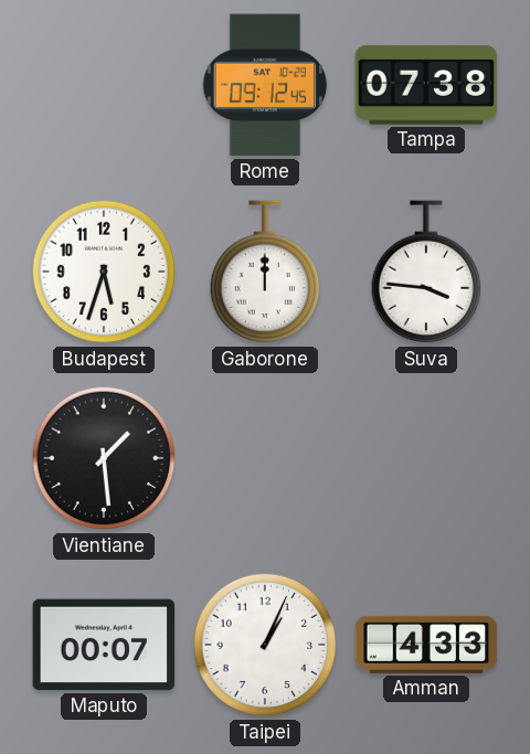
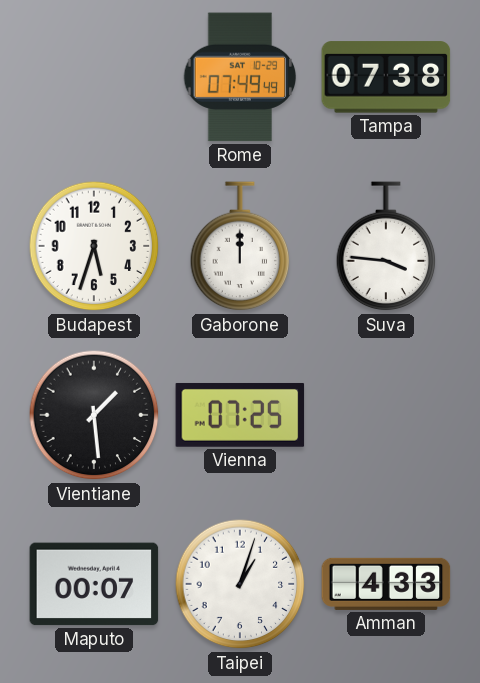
Rome: 09:12 -> 07:49
Vienna: none -> 07:25
Taipei: 1:04 -> 1:03
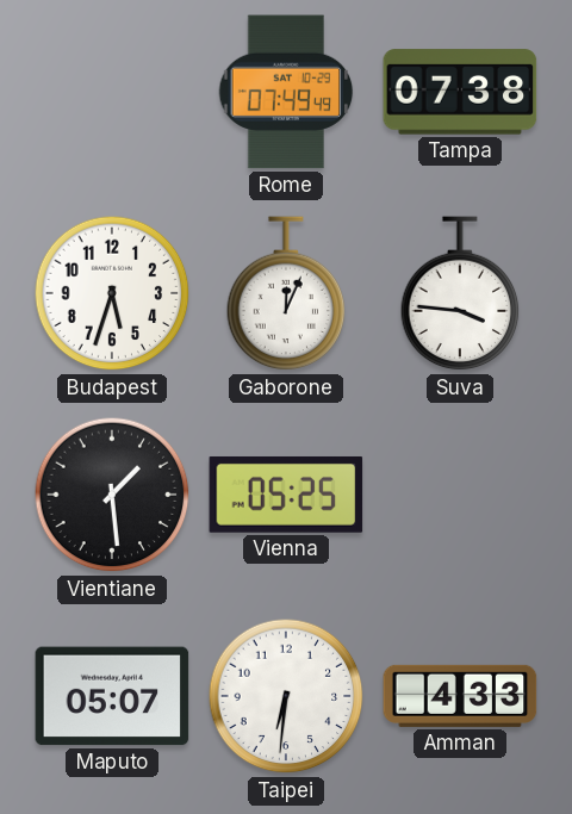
Gaborone: 12:00 -> 12:04
Vienna: 07:25 -> 05:25
Maputo: 00:07 -> 05:07
Taipei: 1:03 -> 6:31
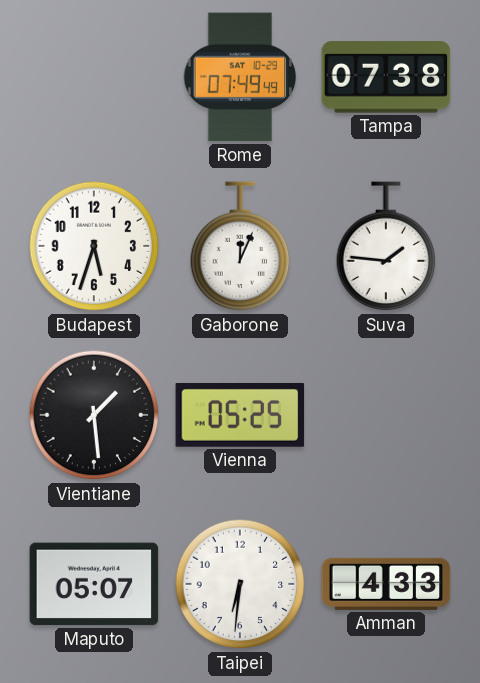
Suva: 3:46 -> 1:46
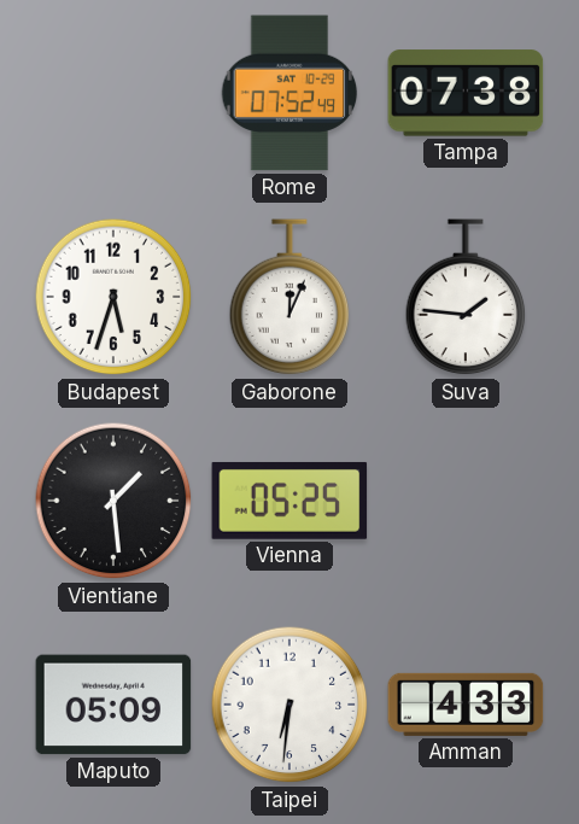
Rome: 07:49 -> 07:52
Maputo: 05:07 -> 05:09
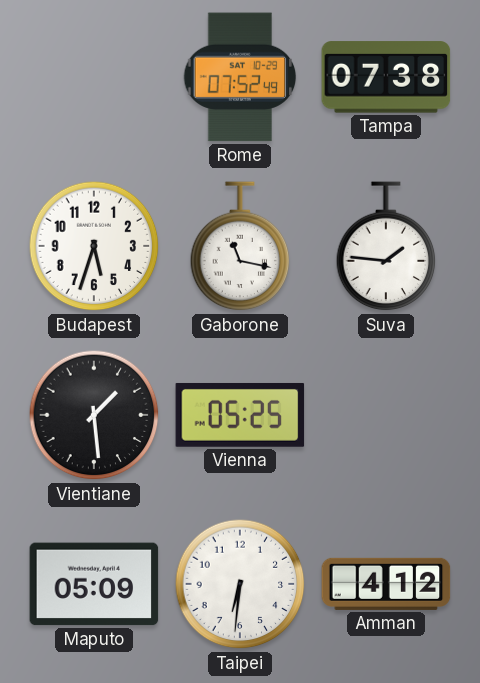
Gaborone: 12:04 -> 11:17
Amman: 4:33 -> 4:12
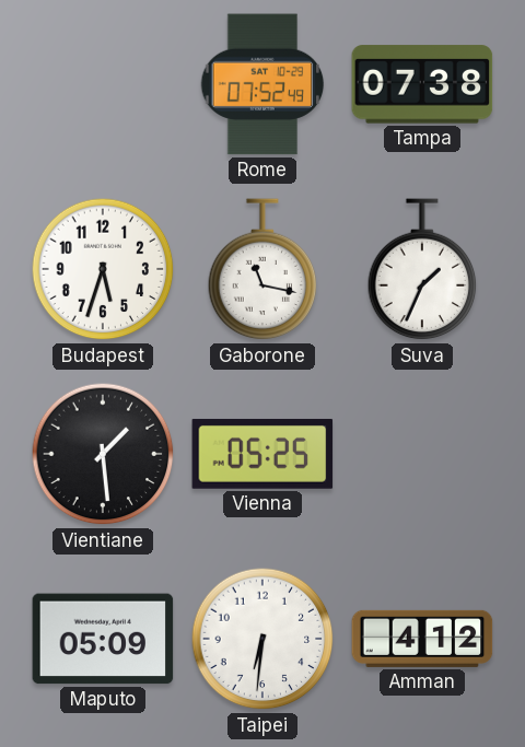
Suva: 1:46 -> 1:34
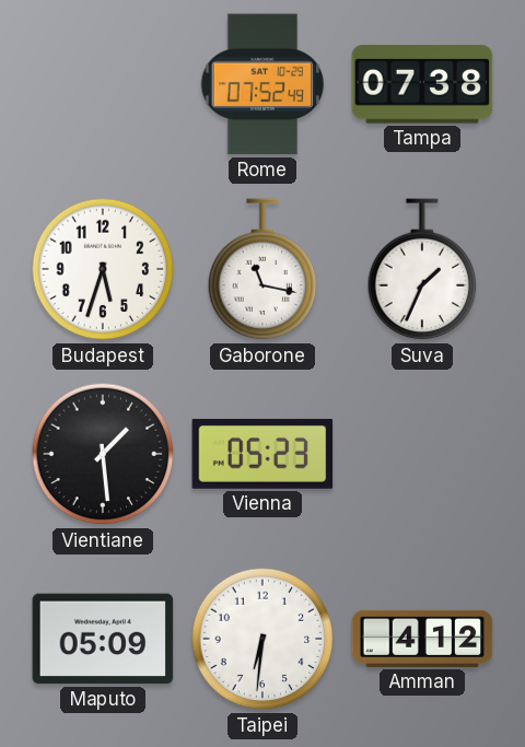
Vienna: 05:25 -> 05:23
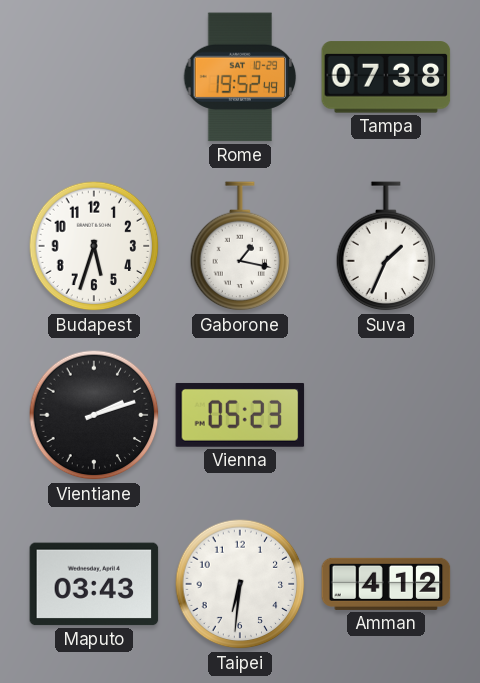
Rome: 07:52 -> 19:52
Gaborone: 11:17 -> 1:17
Vientiane: 1:29 -> 2:12
Maputo: 05:09 -> 03:43
